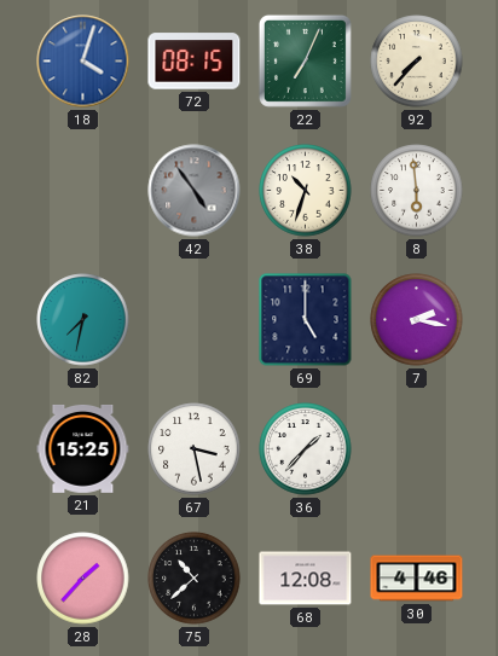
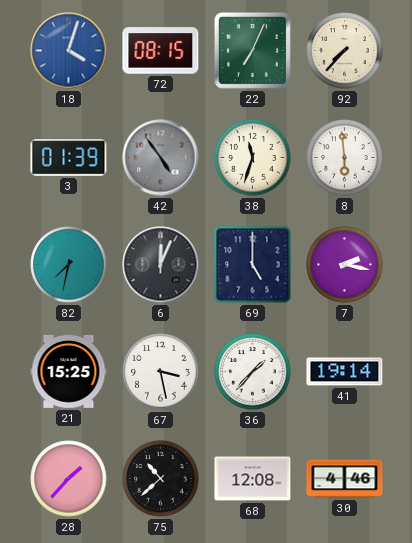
3: none -> 01:39
38: 10:33 -> 11:33
6: none -> 12:04
41: none -> 19:14
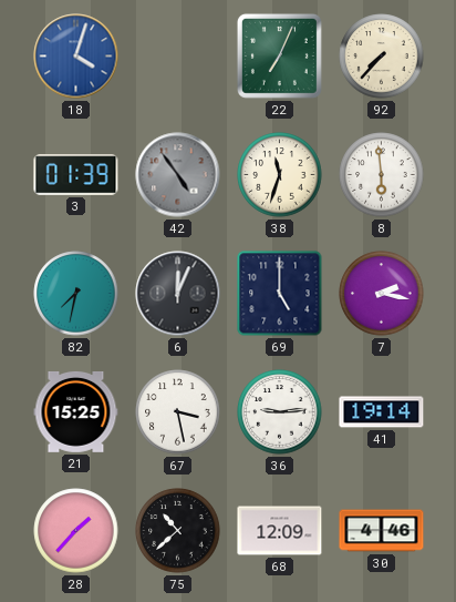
72: 08:15 -> none
36: 1:37 -> 9:14
68: 12:08 -> 12:09
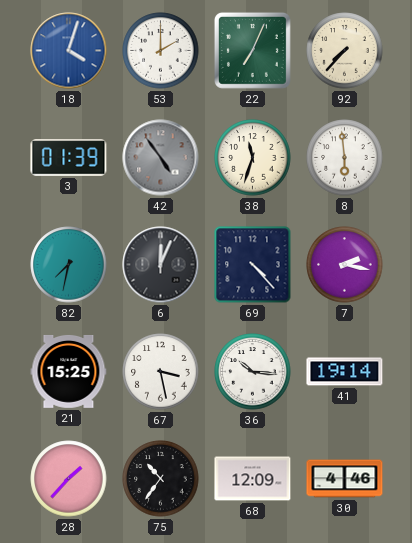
53: none -> 2:00
69: 5:00 -> 4:23
36: 9:14 -> 10:16
75: 10:38 -> 10:36
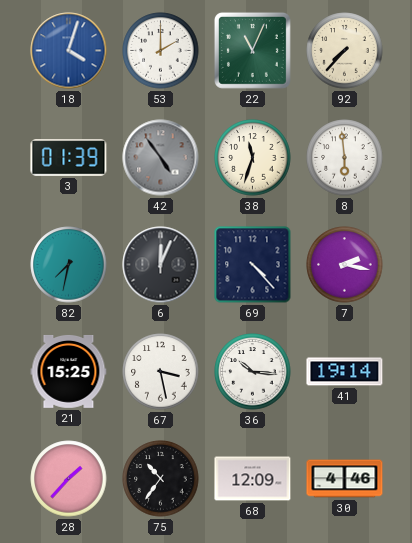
22: 7:04 -> 11:04
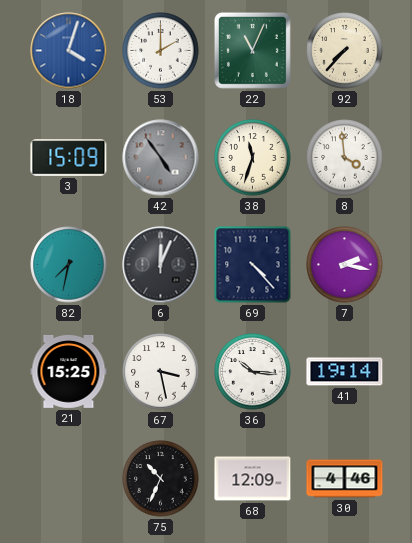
3: 01:39 -> 15:09
8: 5:59 -> 3:59
28: 1:37 -> none
75: 10:36 -> 10:34
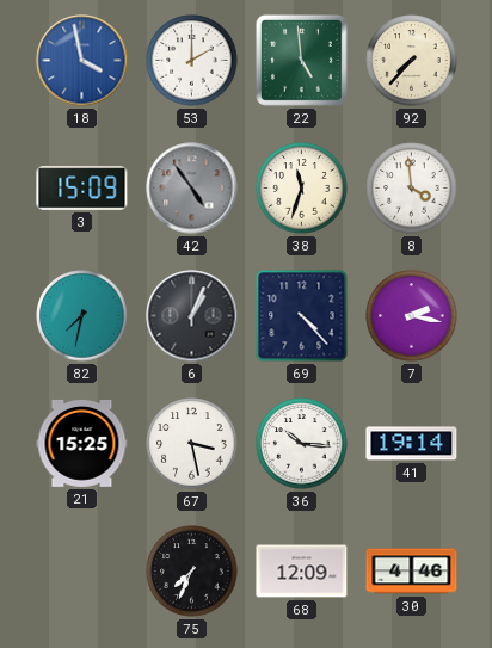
18: 4:03 -> 3:58
22: 11:04 -> 4:59
6: 12:04 -> 1:04
75: 10:34 -> 7:34
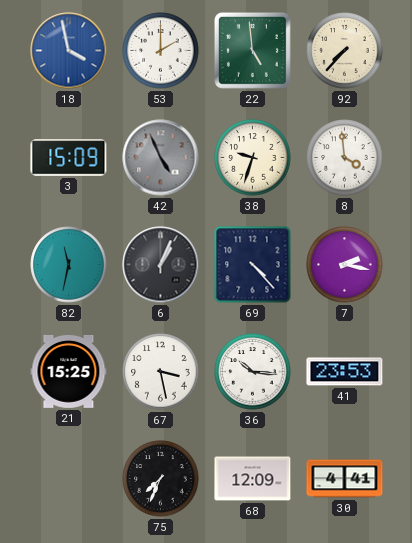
42: 4:54 -> 4:56
38: 11:33 -> 9:33
82: 7:32 -> 11:32
41: 19:14 -> 23:53
30: 4:46 -> 4:41
